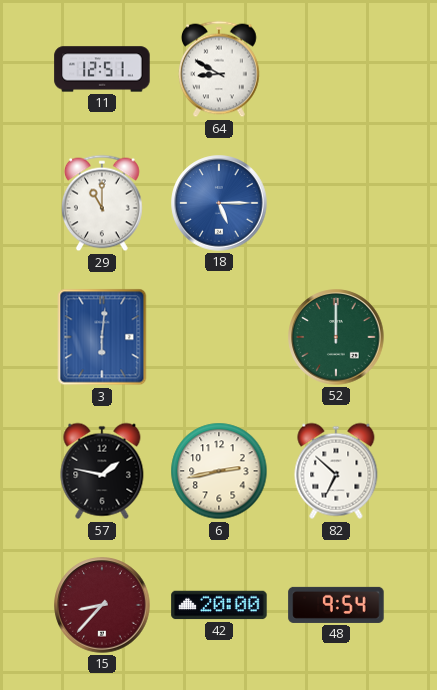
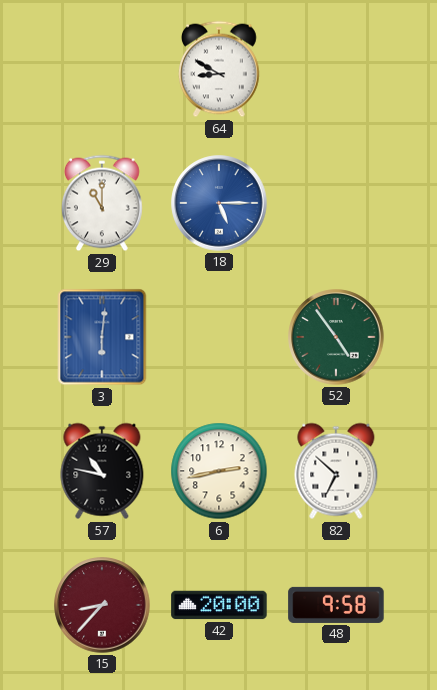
11: 12:51 -> none
52: 12:00 -> 4:54
57: 1:47 -> 10:47
48: 9:54 -> 9:58
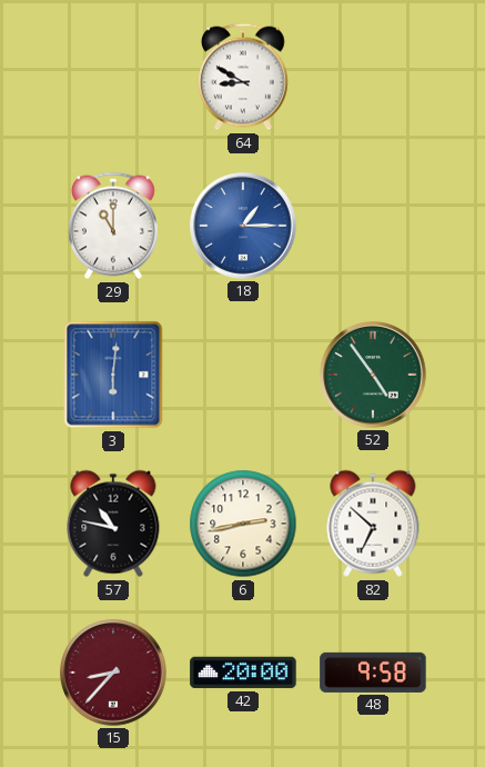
18: 5:15 -> 1:15
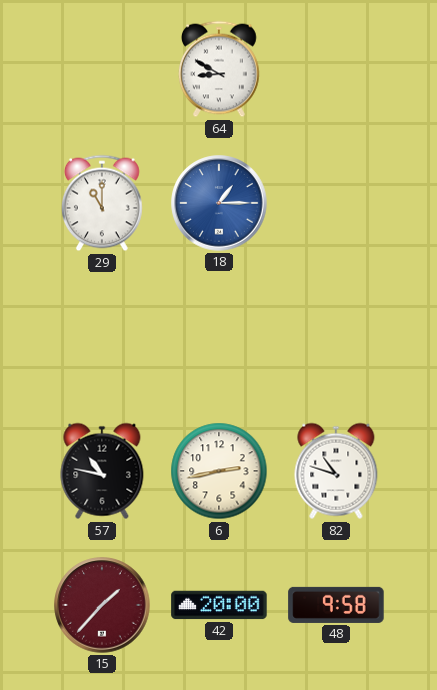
3: 6:01 -> none
52: 4:54 -> none
82: 6:52 -> 10:48
15: 8:37 -> 1:37
